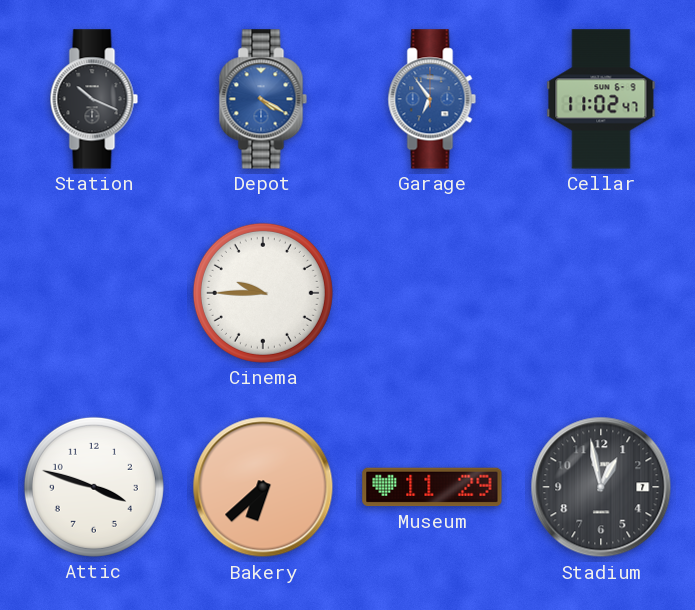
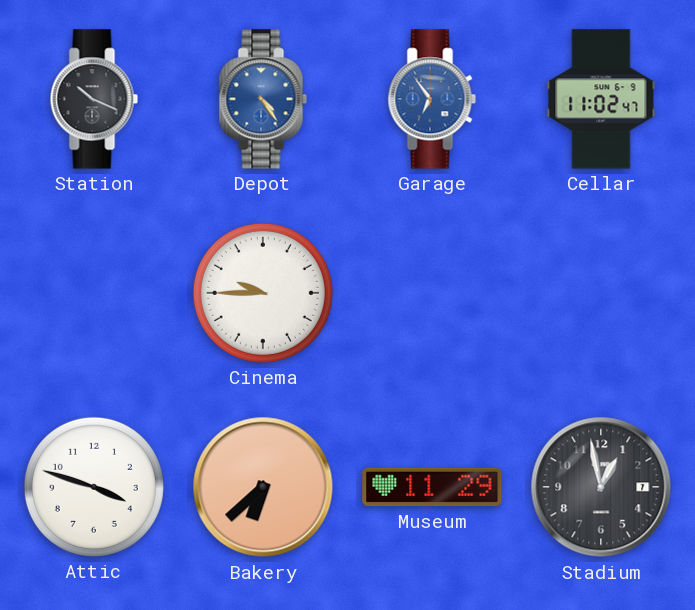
Depot: 4:20 -> 4:24
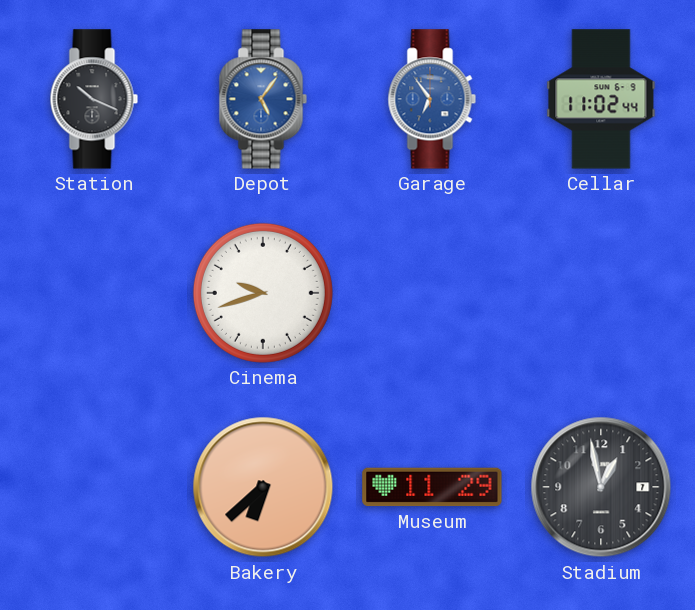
Depot: 4:24 -> 5:06
Cellar: 11:02:47 -> 11:02:44
Cinema: 9:45 -> 9:42
Attic: 3:48 -> none
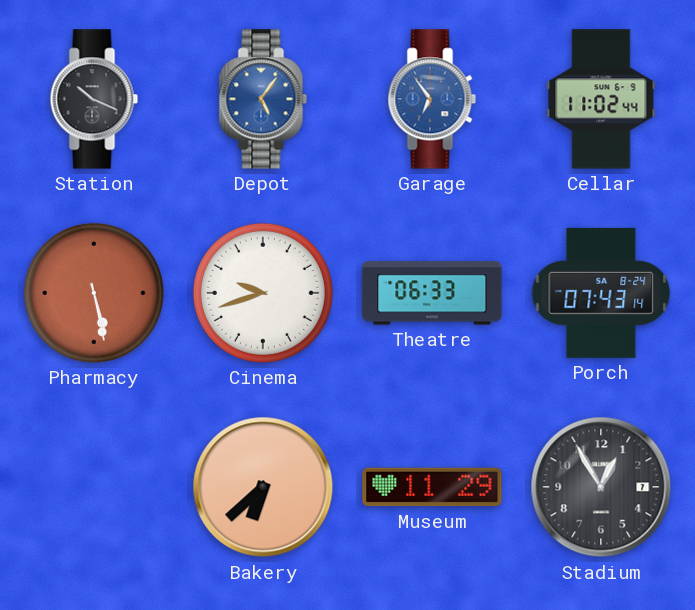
Pharmacy: none -> 5:28
Theatre: none -> 06:33
Porch: none -> 07:43
Stadium: 12:58 -> 12:55
